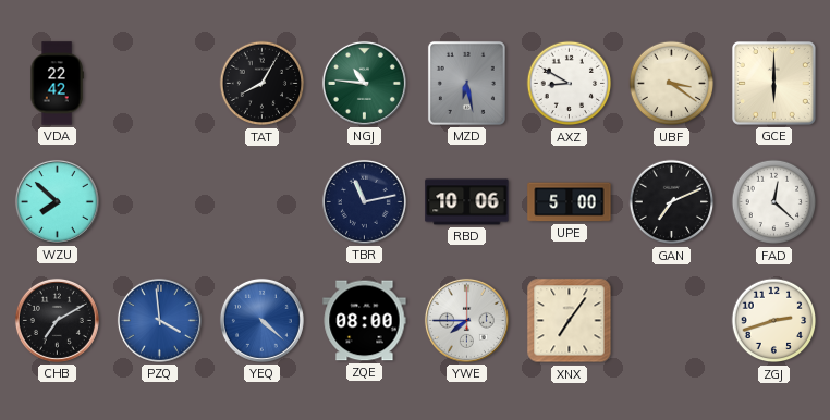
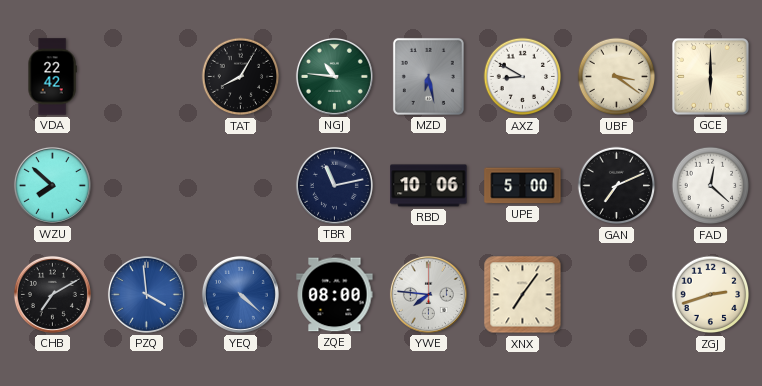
YWE: 7:45 -> 7:46
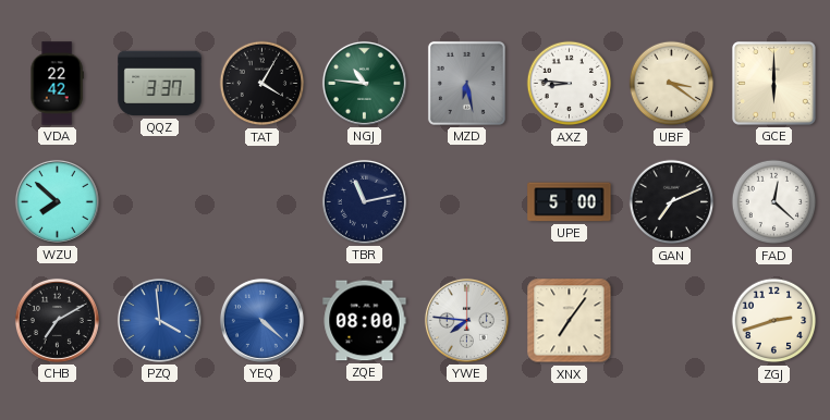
QQZ: none -> 3:37
TAT: 8:05 -> 4:05
AXZ: 8:50 -> 8:46
RBD: 10:06 -> none
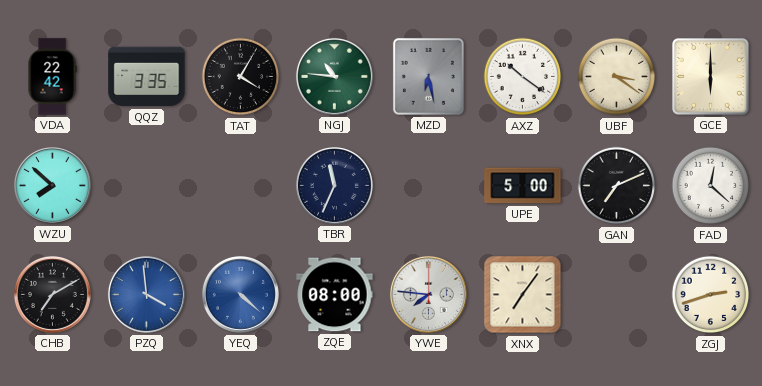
QQZ: 3:37 -> 3:35
AXZ: 8:46 -> 10:21
TBR: 11:13 -> 11:34
